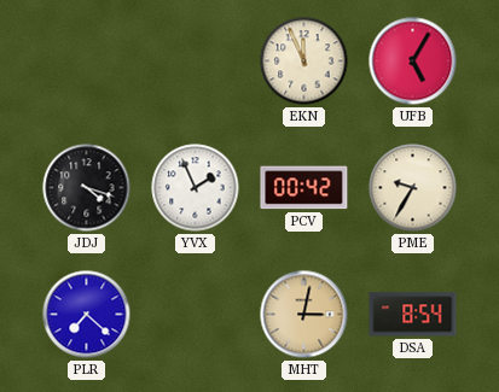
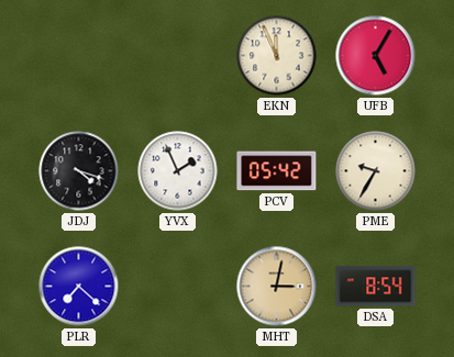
PCV: 00:42 -> 05:42
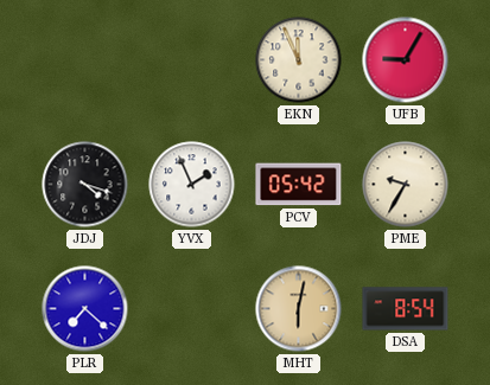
UFB: 5:05 -> 9:05
MHT: 3:02 -> 6:02
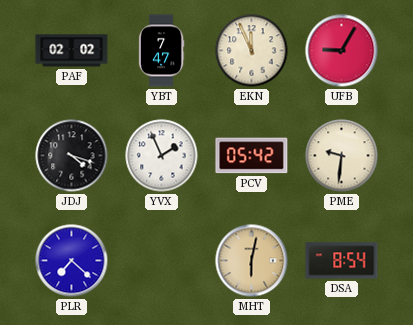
PAF: none -> 02:02
YBT: none -> 7:47
PME: 9:35 -> 9:31
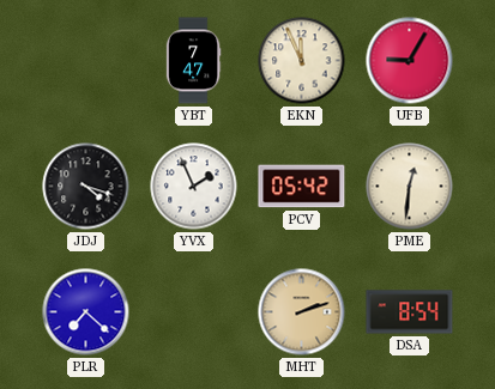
PAF: 02:02 -> none
PME: 9:31 -> 12:31
MHT: 6:02 -> 2:12
